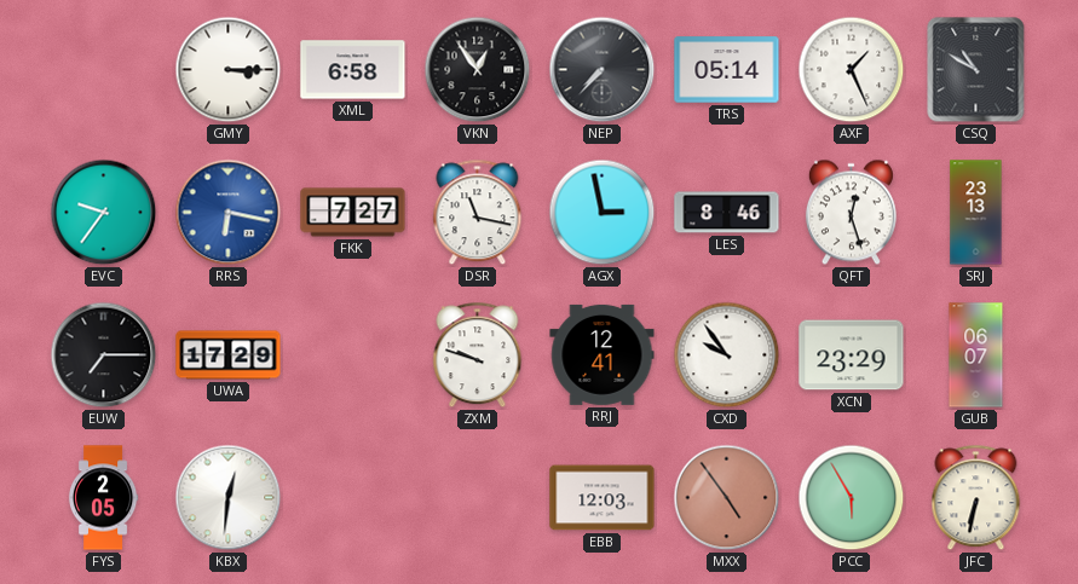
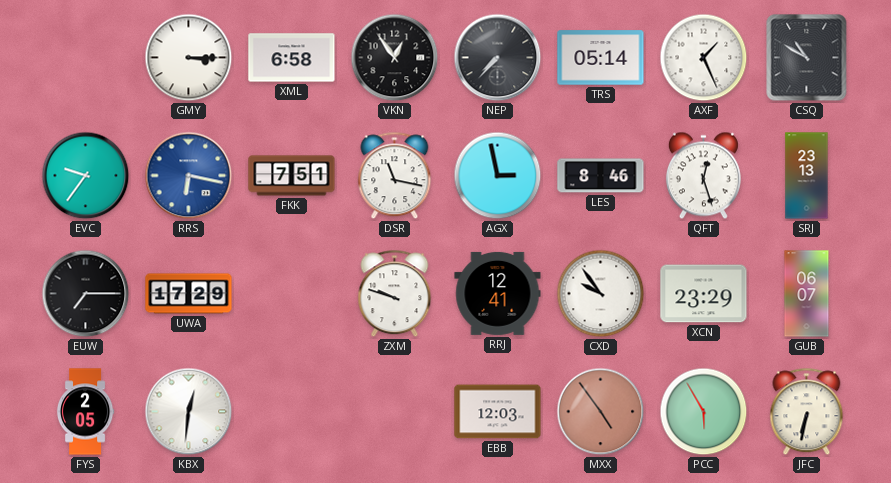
FKK: 7:27 -> 7:51
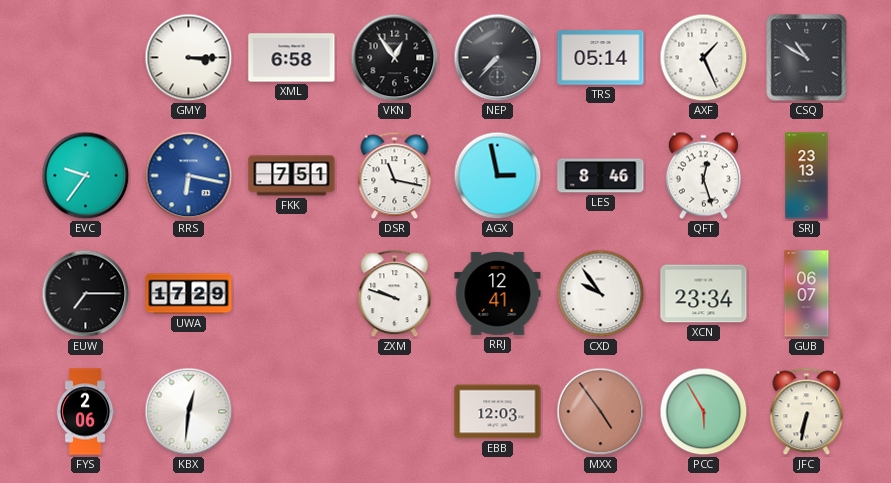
XCN: 23:29 -> 23:34
FYS: 2:05 -> 2:06
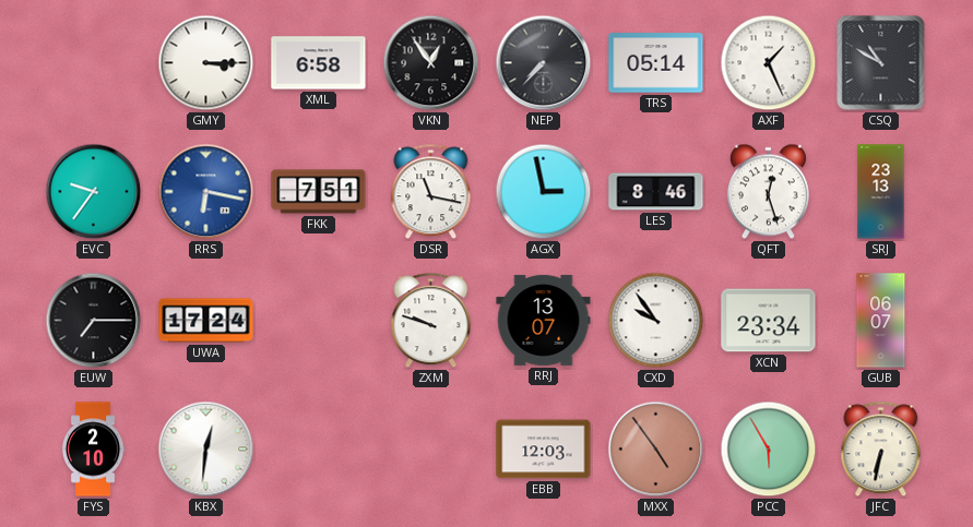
UWA: 17:29 -> 17:24
RRJ: 12:41 -> 13:07
FYS: 2:06 -> 2:10
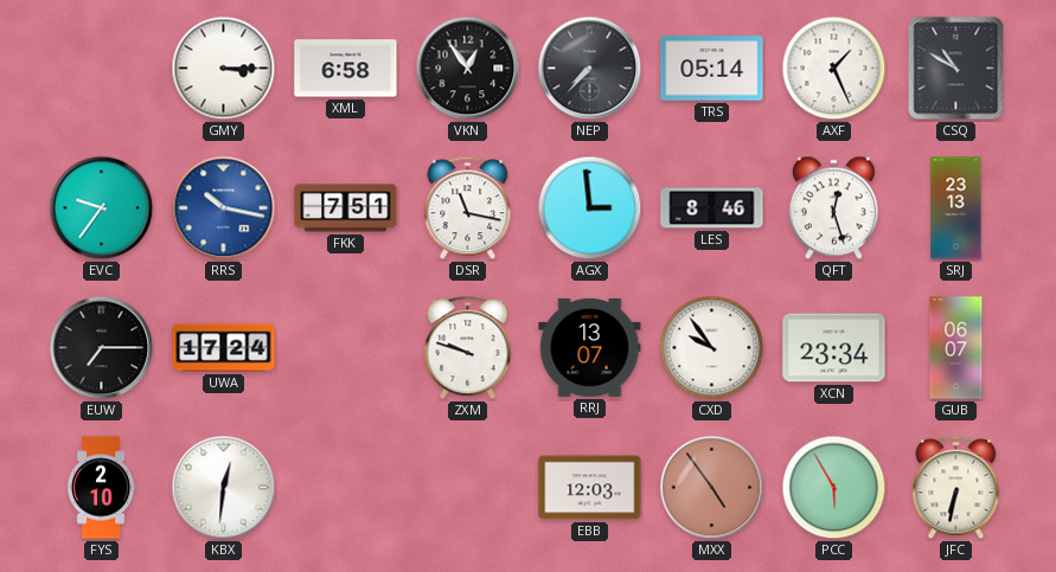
RRS: 6:17 -> 10:17
AGX: 2:58 -> 2:59
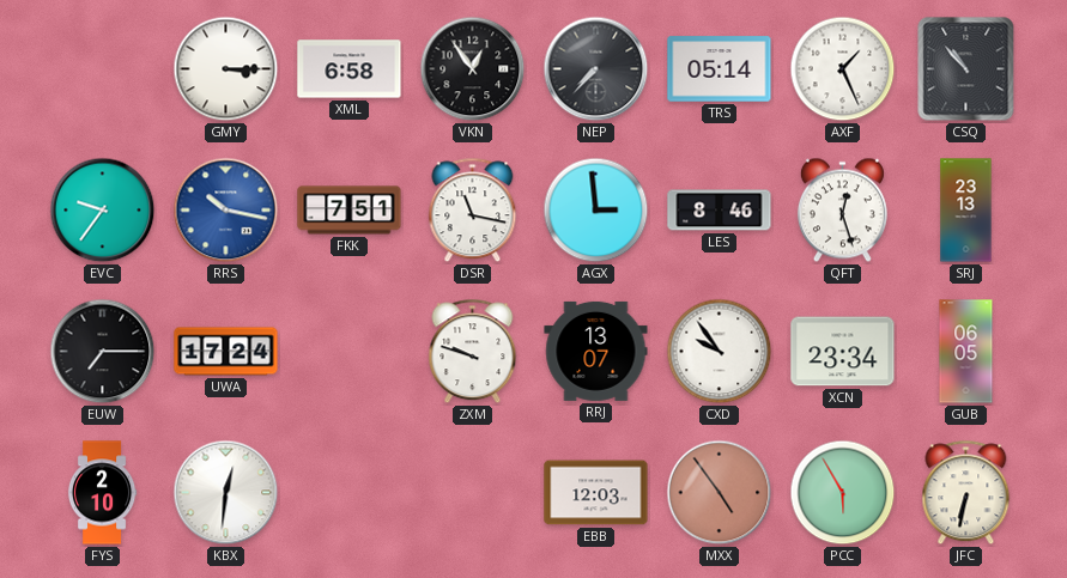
CSQ: 10:50 -> 10:53
GUB: 06:07 -> 06:05
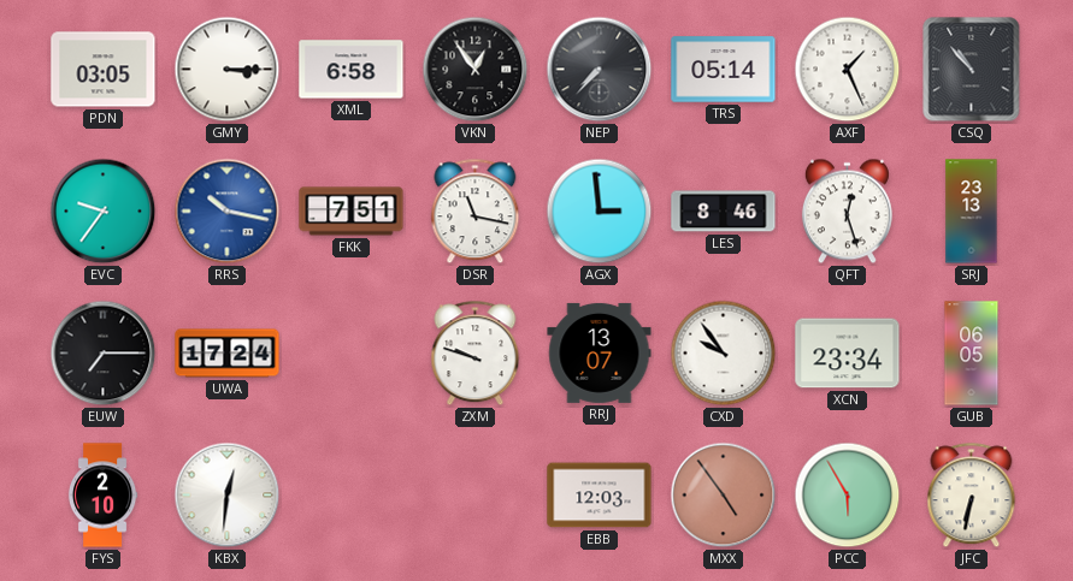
PDN: none -> 03:05
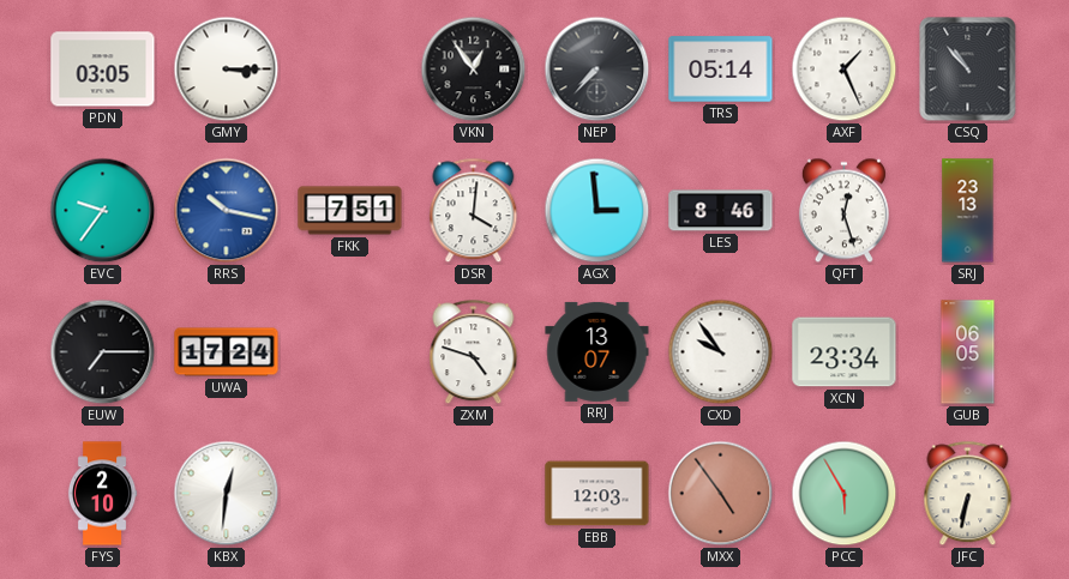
XML: 6:58 -> none
DSR: 11:17 -> 4:01
ZXM: 9:48 -> 4:48
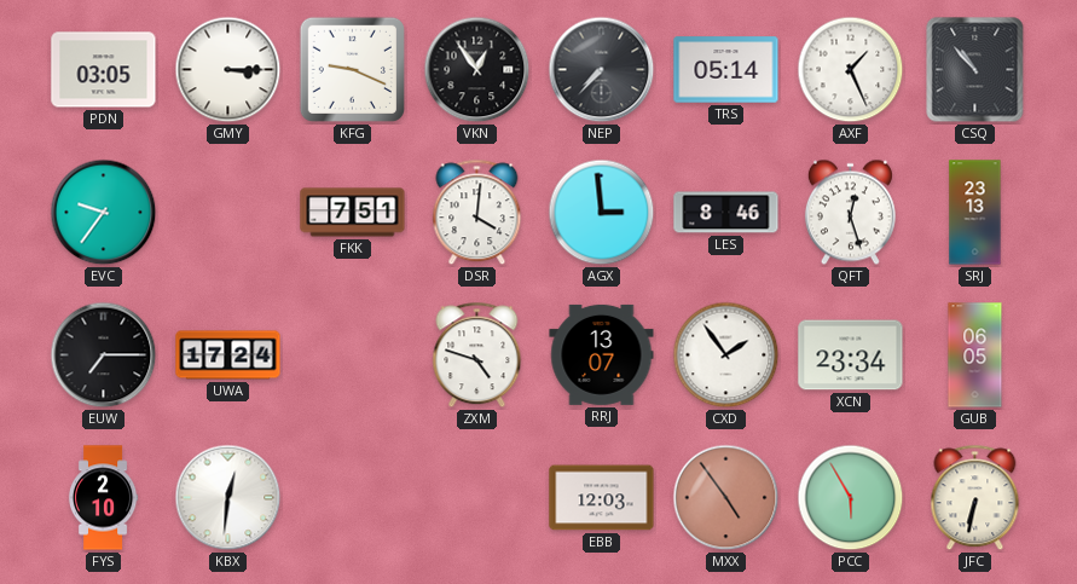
KFG: none -> 9:19
RRS: 10:17 -> none
CXD: 9:54 -> 1:54
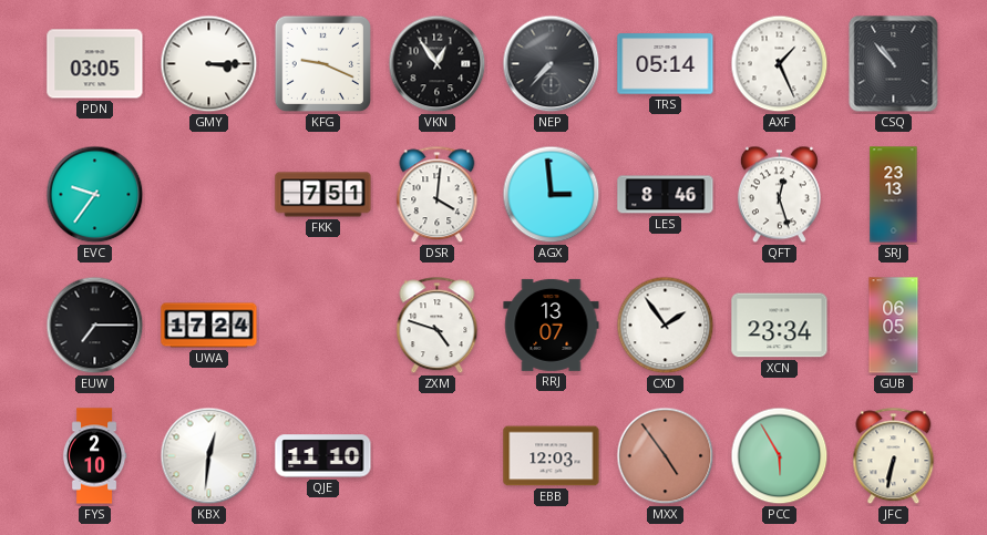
QJE: none -> 11:10
